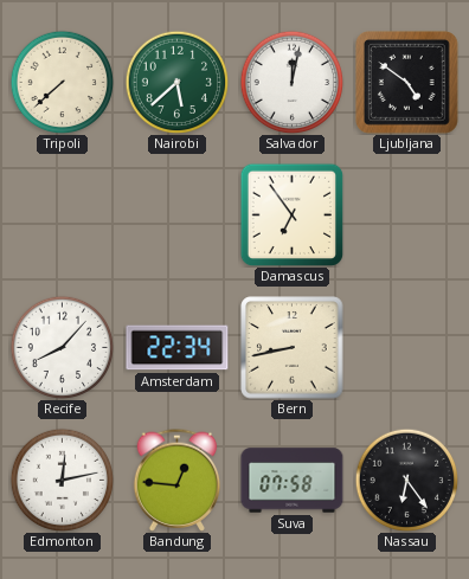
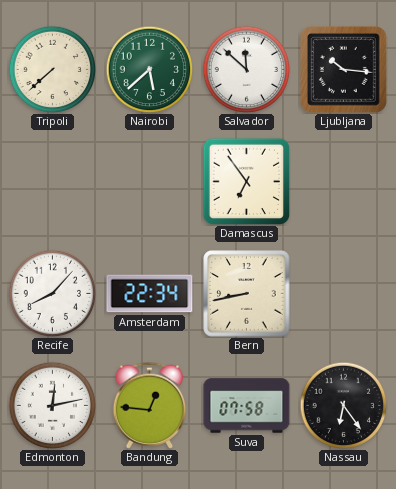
Salvador: 12:02 -> 11:52
Ljubljana: 4:51 -> 10:16
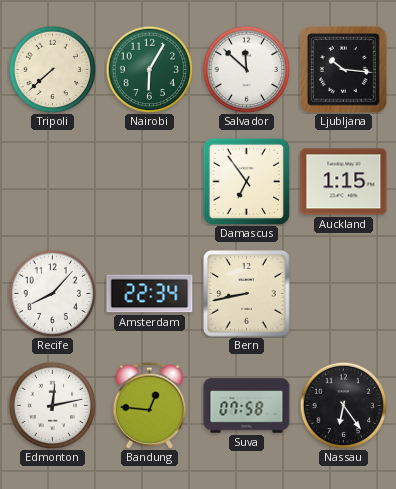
Nairobi: 5:38 -> 6:05
Auckland: none -> 1:15
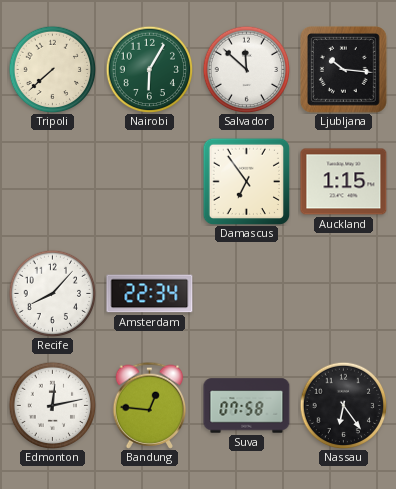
Bern: 8:43 -> none
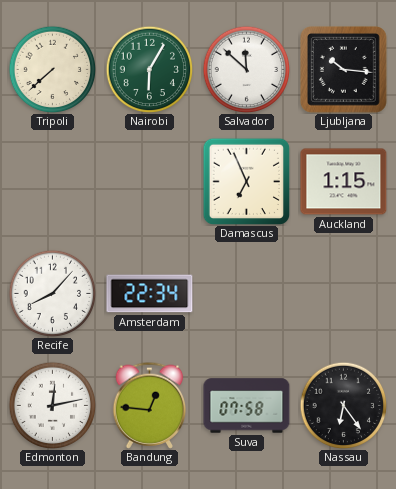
Damascus: 6:54 -> 6:56
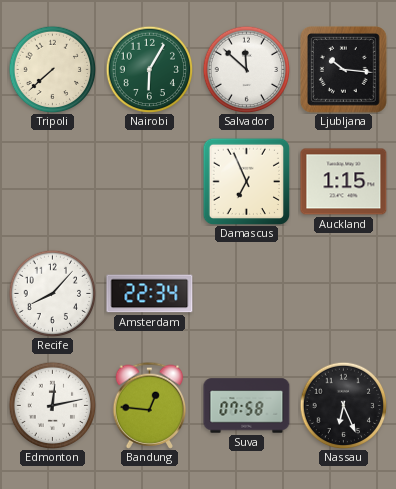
Nassau: 6:24 -> 6:26
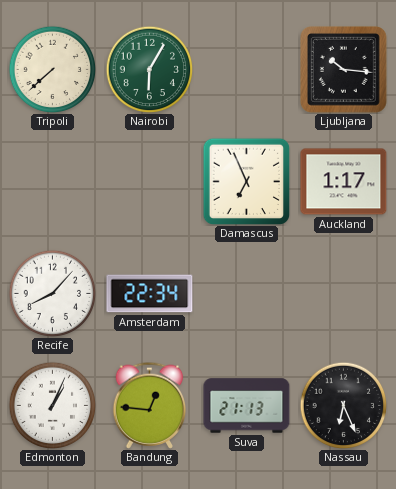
Salvador: 11:52 -> none
Auckland: 1:15 -> 1:17
Edmonton: 12:13 -> 1:04
Suva: 07:58 -> 21:13
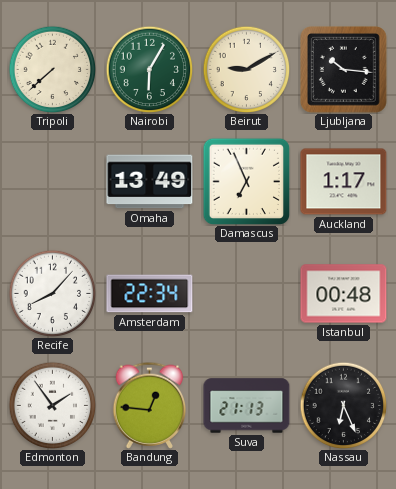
Beirut: none -> 9:10
Omaha: none -> 13:49
Istanbul: none -> 00:48
Edmonton: 1:04 -> 1:54
